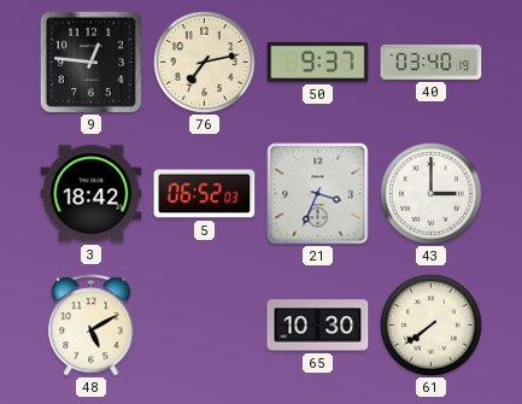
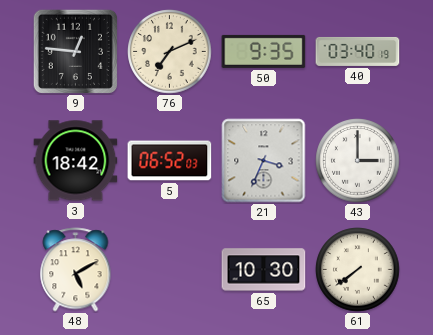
76: 7:13 -> 7:11
50: 9:37 -> 9:35
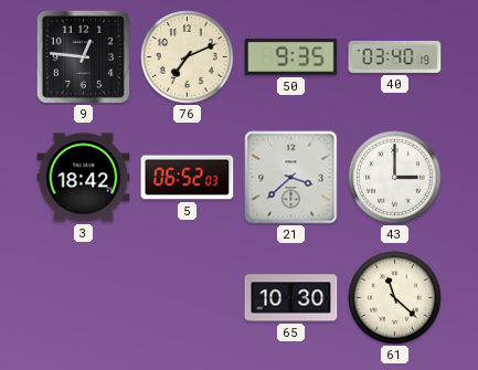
21: 3:34 -> 3:38
48: 5:10 -> none
61: 7:39 -> 11:22
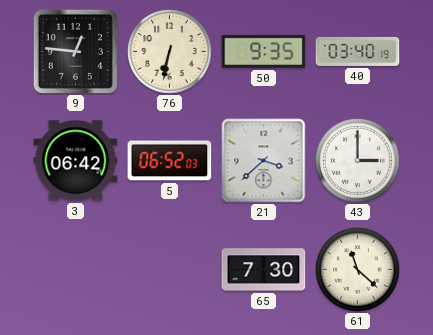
76: 7:11 -> 6:32
3: 18:42 -> 06:42
65: 10:30 -> 7:30
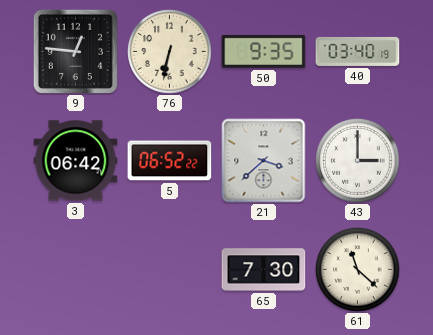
5: 06:52:03 -> 06:52:22
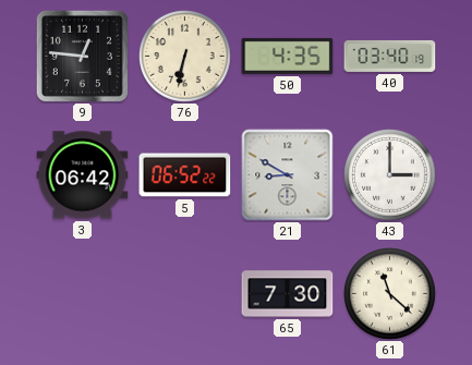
50: 9:35 -> 4:35
21: 3:38 -> 8:50
